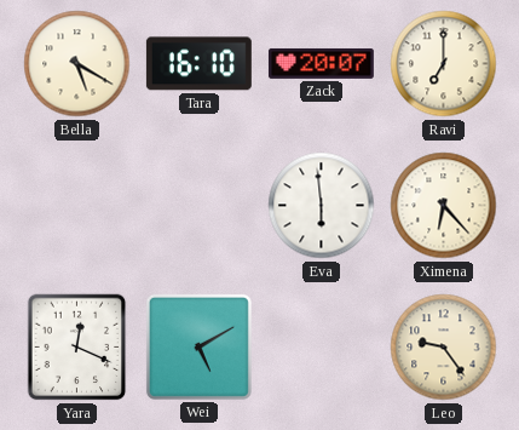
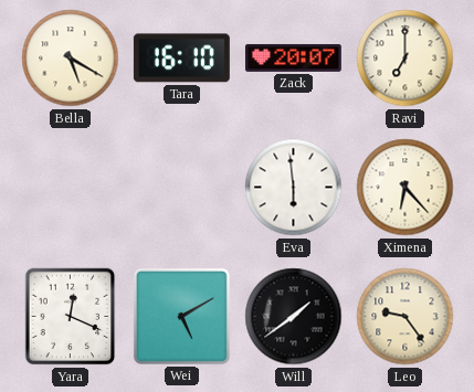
Will: none -> 1:39
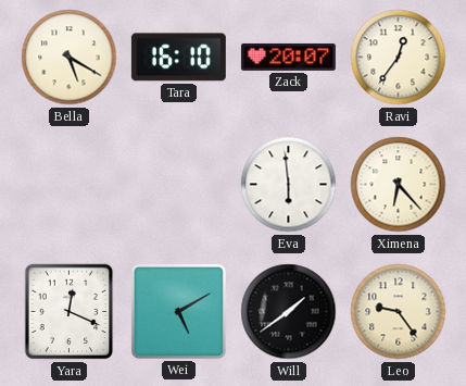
Ravi: 7:00 -> 12:36
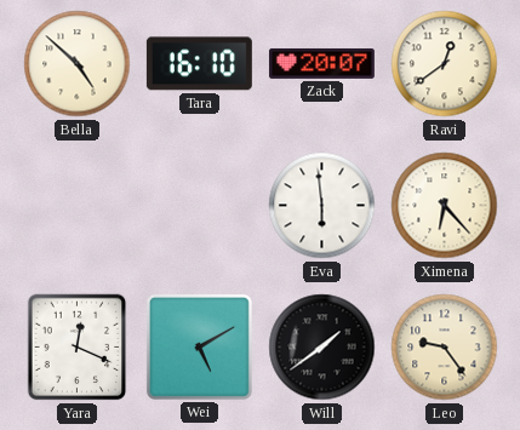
Bella: 5:20 -> 4:52
Ravi: 12:36 -> 12:39
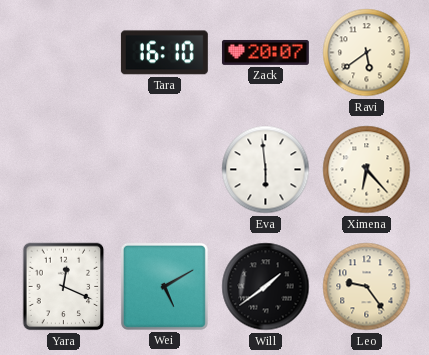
Bella: 4:52 -> none
Ravi: 12:39 -> 5:39
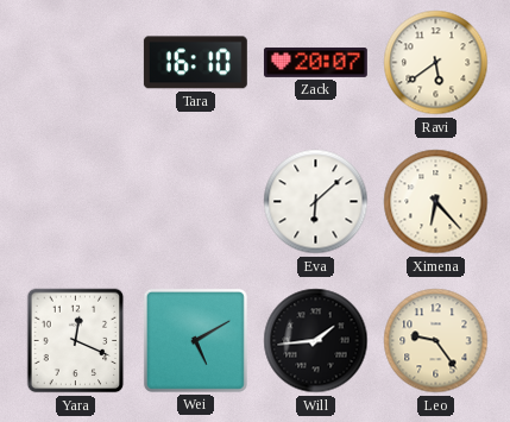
Eva: 5:59 -> 6:08
Will: 1:39 -> 1:44
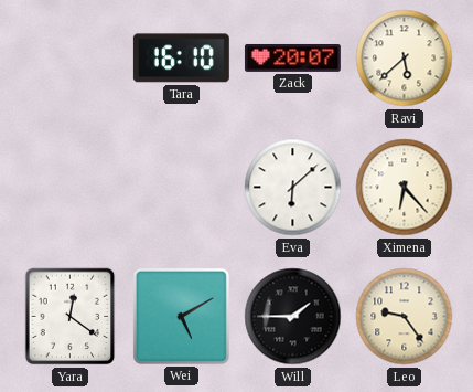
Ravi: 5:39 -> 5:38
Yara: 12:19 -> 12:21
Will: 1:44 -> 1:45
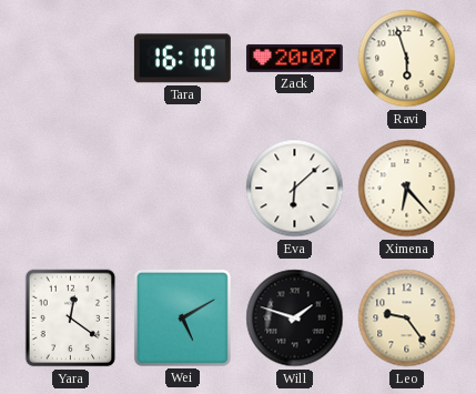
Ravi: 5:38 -> 5:57
Will: 1:45 -> 1:48
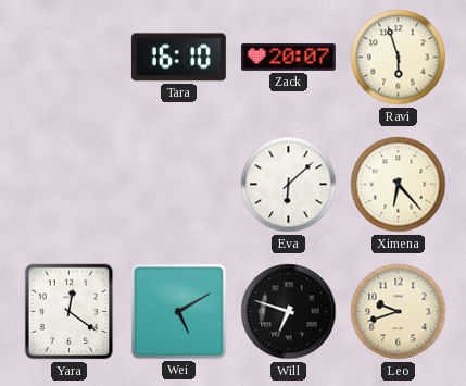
Will: 1:48 -> 6:48
Leo: 9:24 -> 9:42
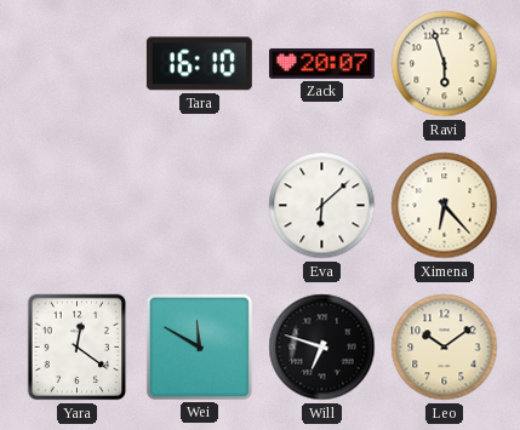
Wei: 5:10 -> 11:50
Leo: 9:42 -> 10:09
